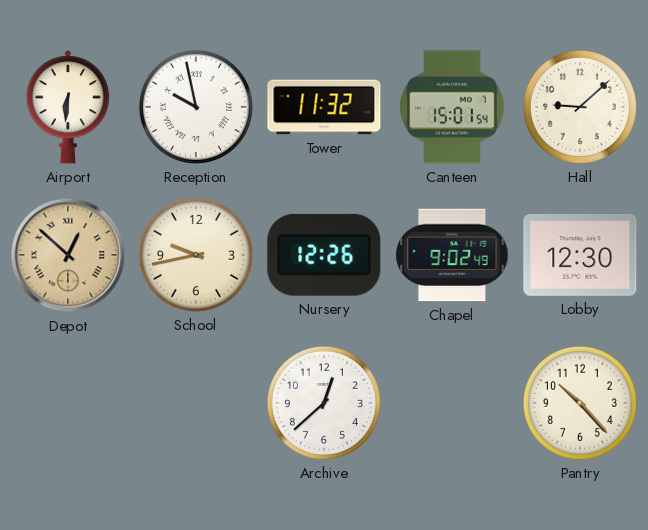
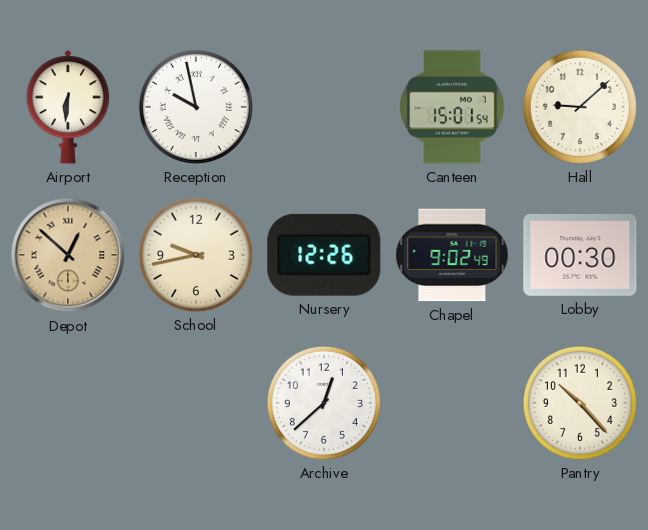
Tower: 11:32 -> none
Lobby: 12:30 -> 00:30
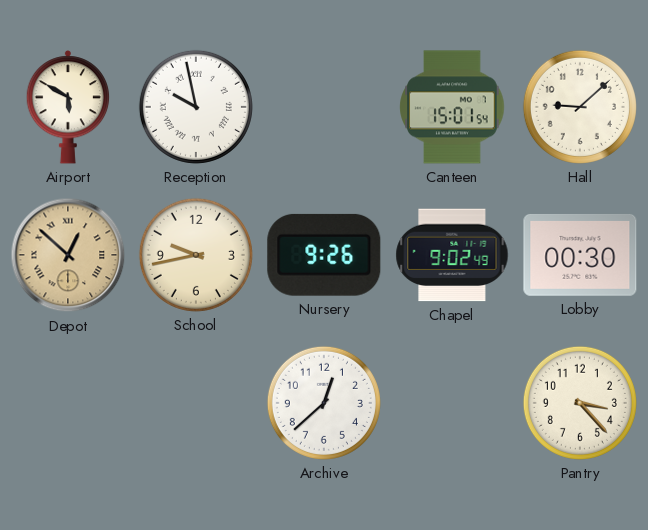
Airport: 6:31 -> 5:50
Nursery: 12:26 -> 9:26
Pantry: 10:23 -> 3:23
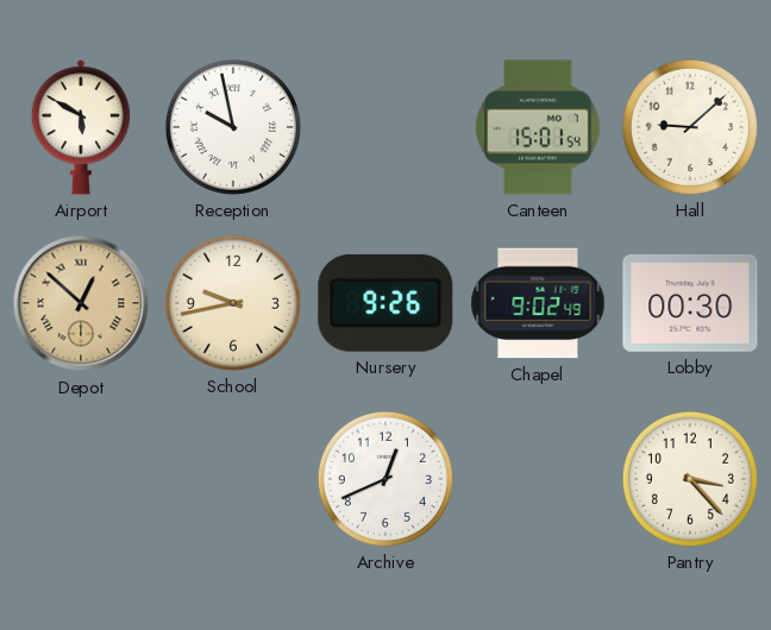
Archive: 12:38 -> 12:41
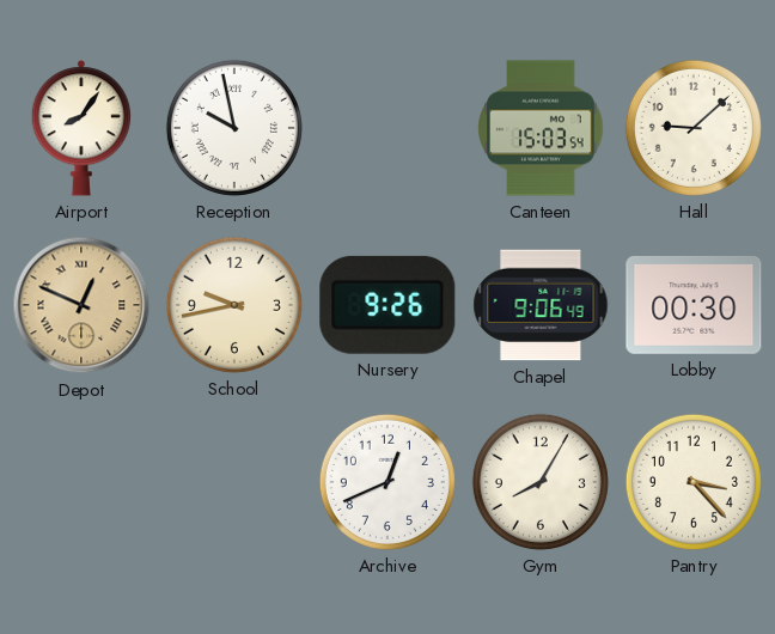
Airport: 5:50 -> 8:06
Canteen: 15:01 -> 15:03
Depot: 12:52 -> 12:49
Chapel: 9:02 -> 9:06
Gym: none -> 8:05
